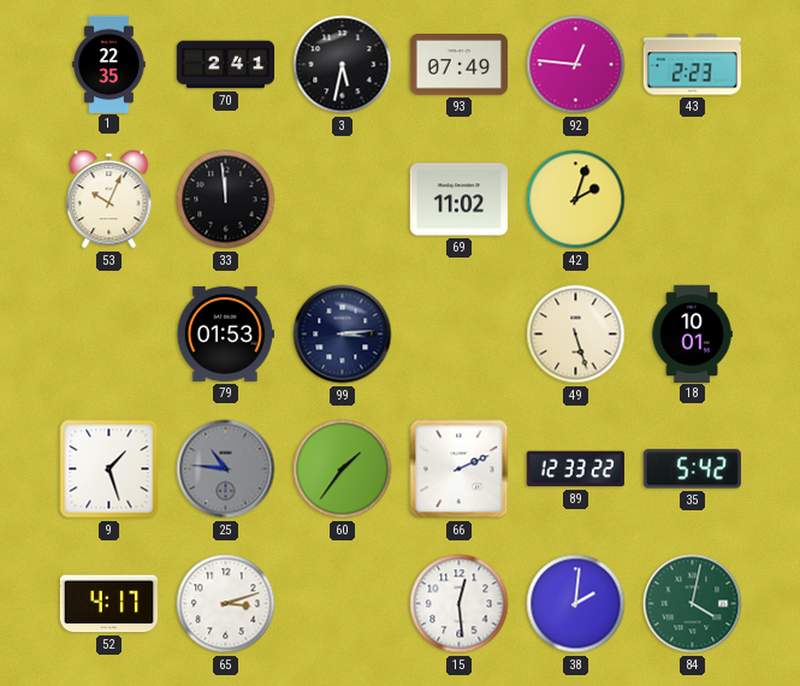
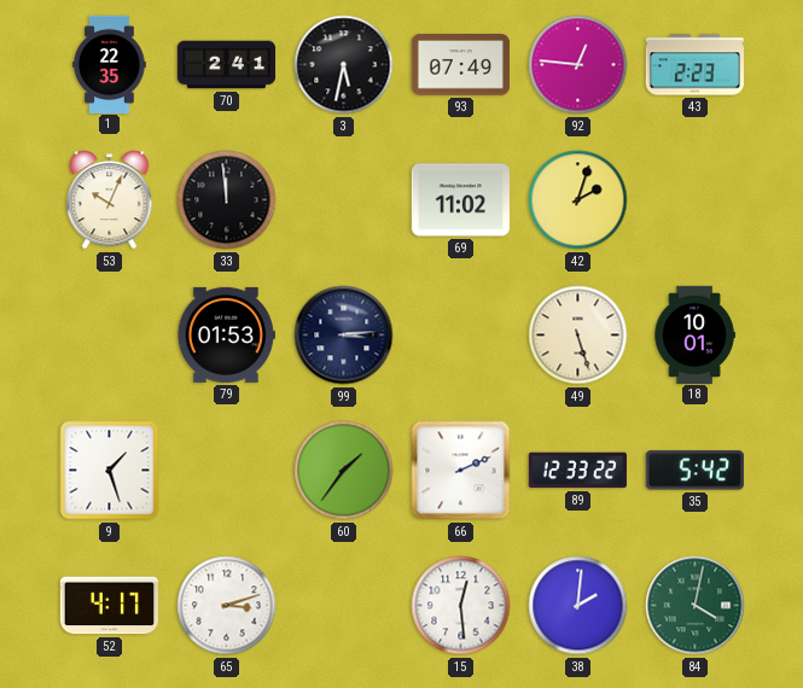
25: 10:46 -> none
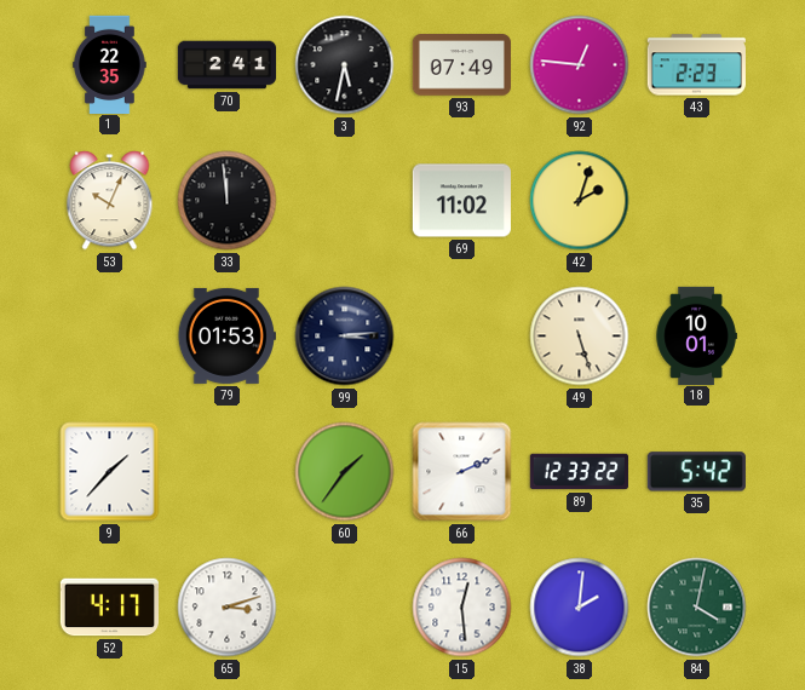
9: 1:27 -> 1:37
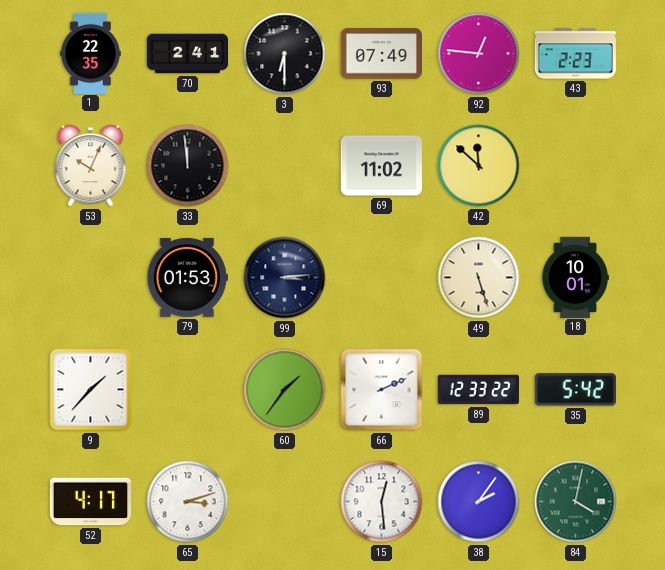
3: 5:32 -> 6:30
42: 2:03 -> 11:52
38: 2:01 -> 2:06
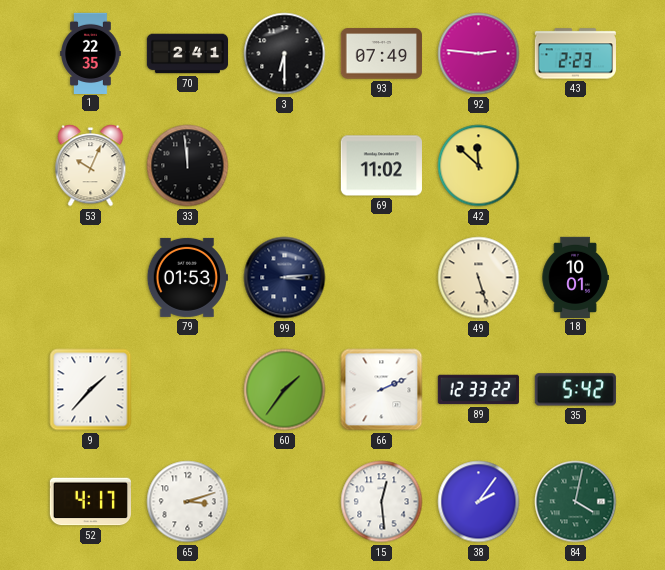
92: 12:46 -> 2:46
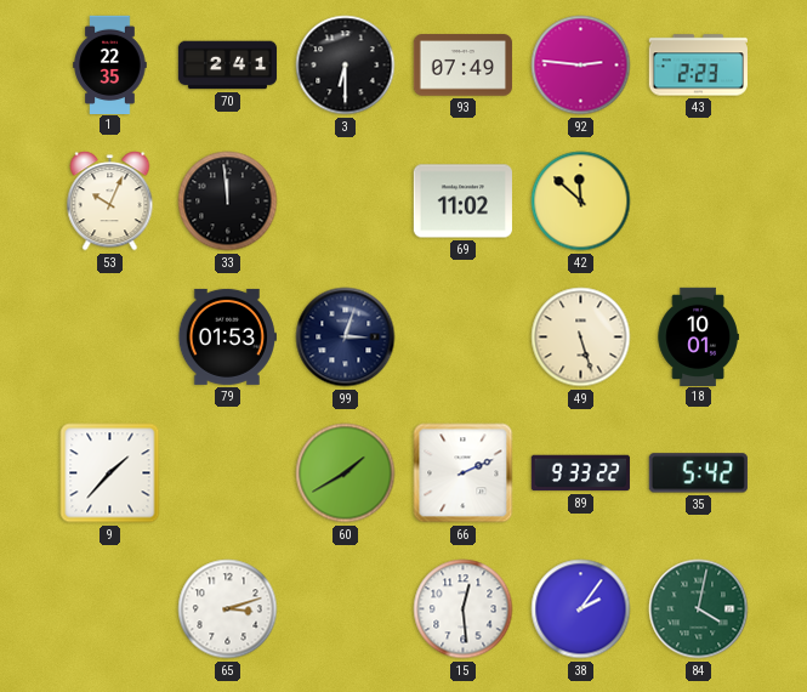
99: 3:14 -> 3:03
60: 1:36 -> 1:40
89: 12:33 -> 9:33
52: 4:17 -> none
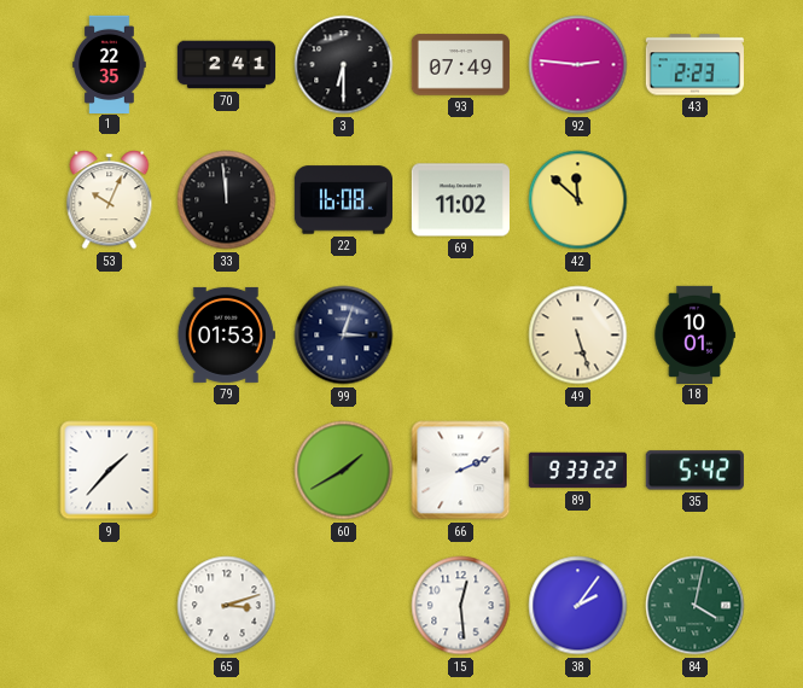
22: none -> 16:08
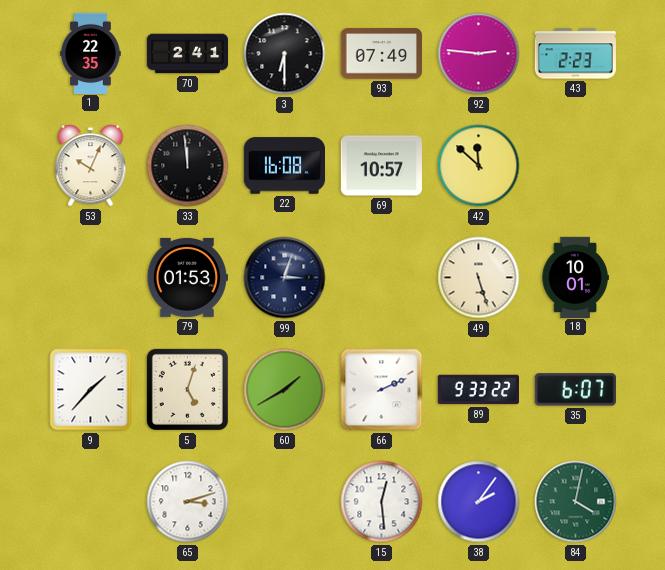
69: 11:02 -> 10:57
5: none -> 5:03
35: 5:42 -> 6:07
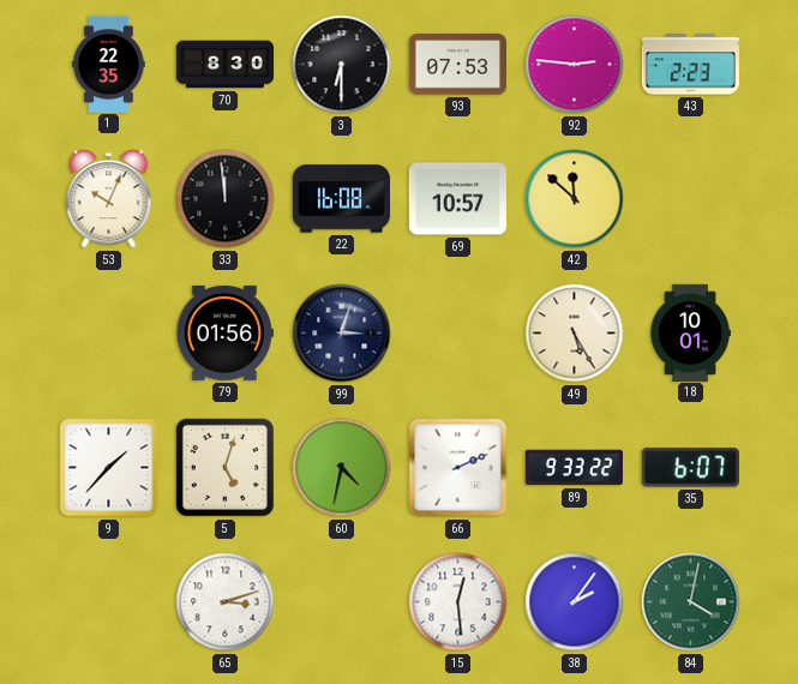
70: 2:41 -> 8:30
93: 07:49 -> 07:53
79: 01:53 -> 01:56
49: 5:27 -> 5:25
60: 1:40 -> 4:32
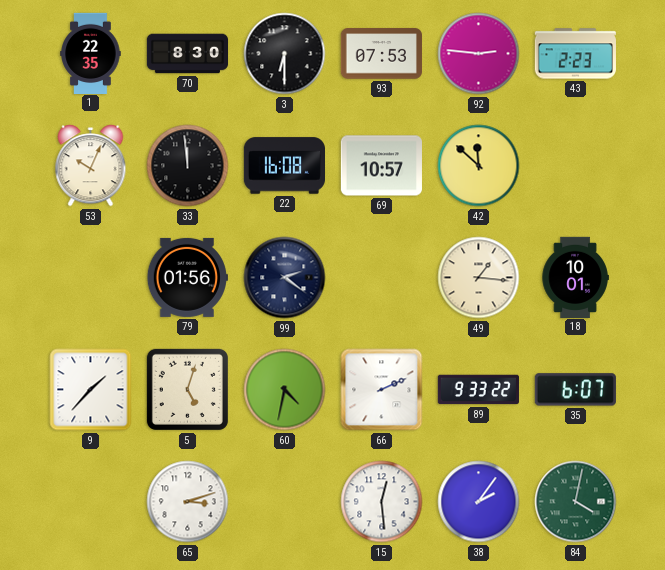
99: 3:03 -> 2:21
49: 5:25 -> 1:16
